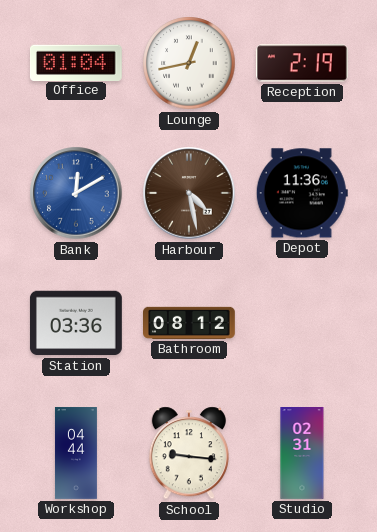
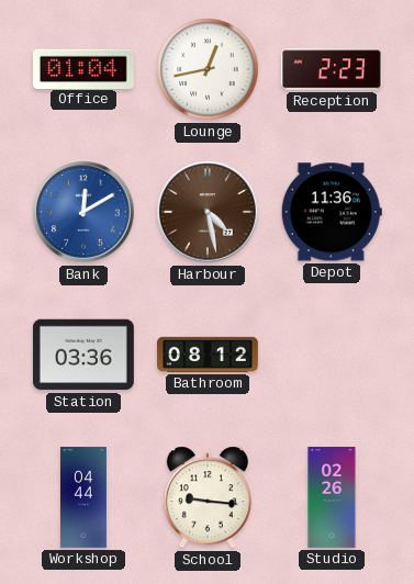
Reception: 2:19 -> 2:23
Studio: 02:31 -> 02:26
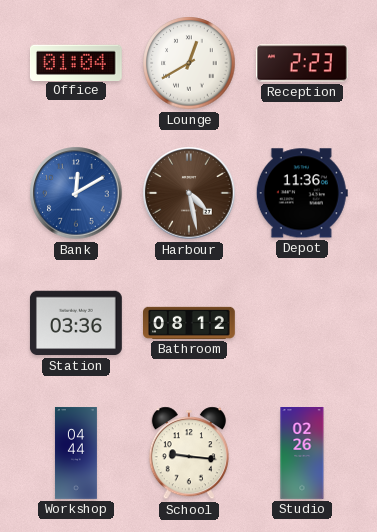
Lounge: 12:43 -> 12:40
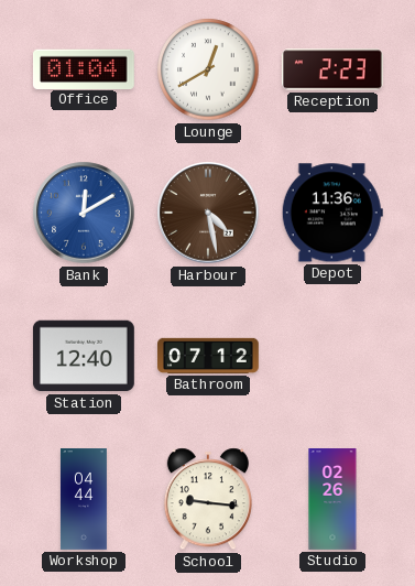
Station: 03:36 -> 12:40
Bathroom: 08:12 -> 07:12
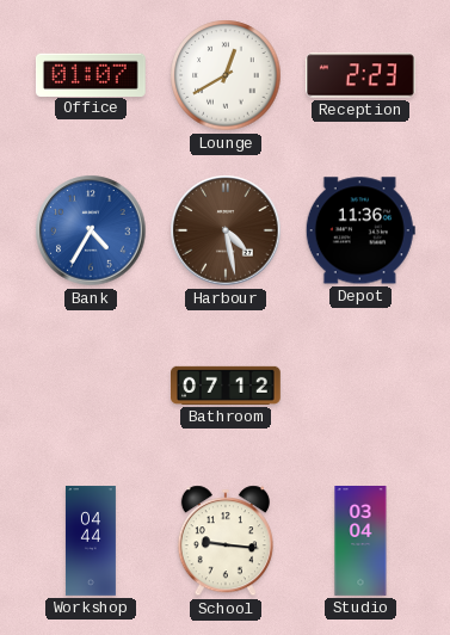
Office: 01:04 -> 01:07
Bank: 12:10 -> 4:35
Station: 12:40 -> none
Studio: 02:26 -> 03:04
